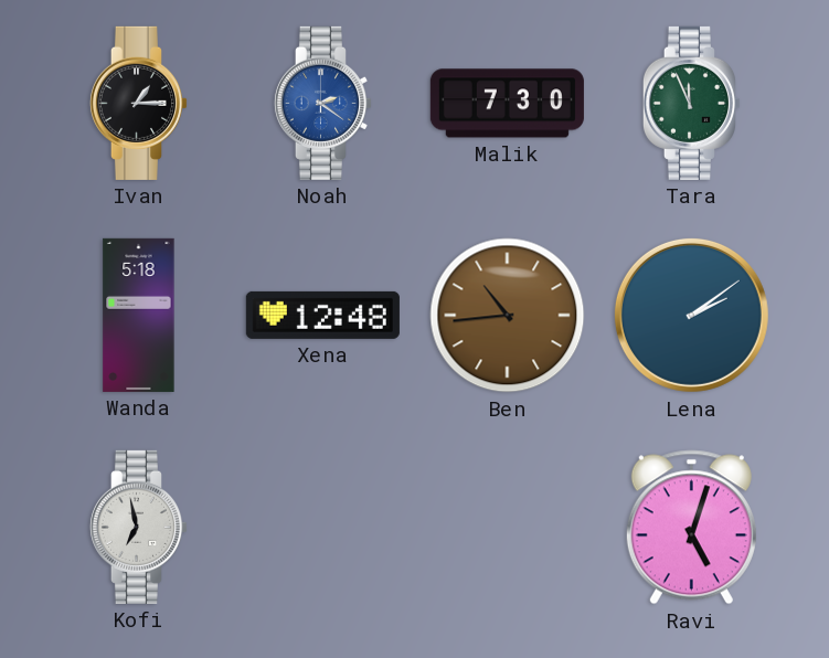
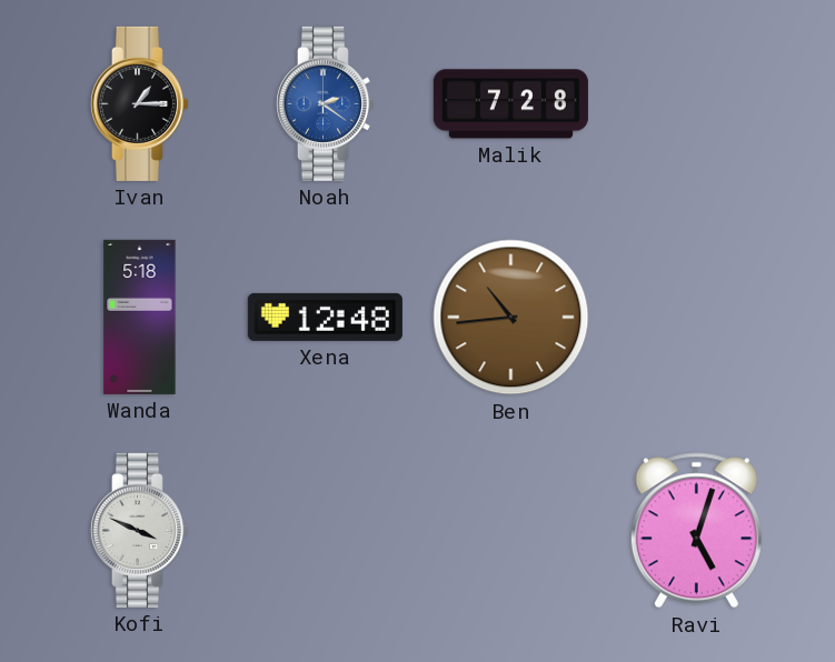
Malik: 7:30 -> 7:28
Tara: 11:56 -> none
Lena: 2:09 -> none
Kofi: 6:58 -> 3:49
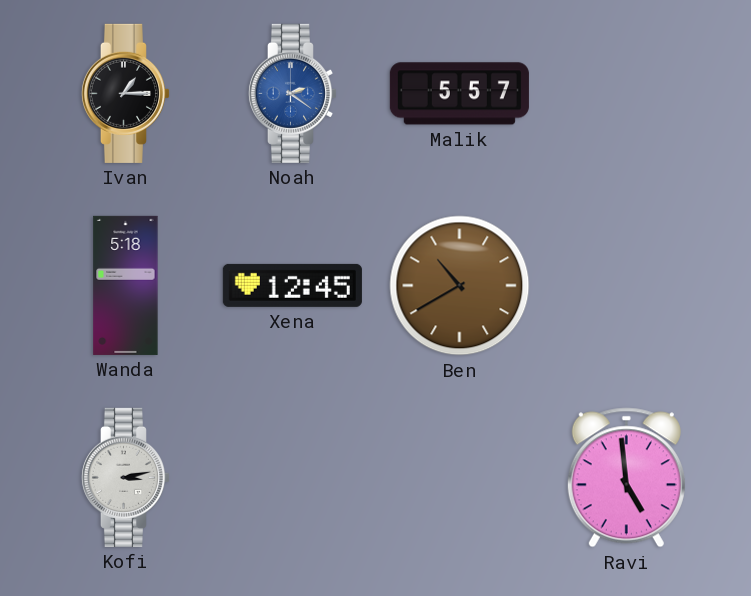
Malik: 7:28 -> 5:57
Xena: 12:48 -> 12:45
Ben: 10:44 -> 10:40
Kofi: 3:49 -> 3:13
Ravi: 5:03 -> 4:59
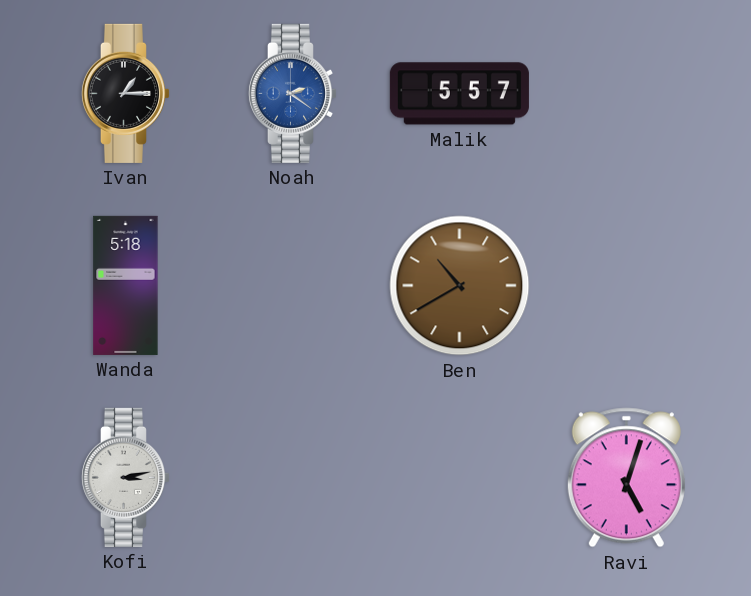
Xena: 12:45 -> none
Ravi: 4:59 -> 5:03
